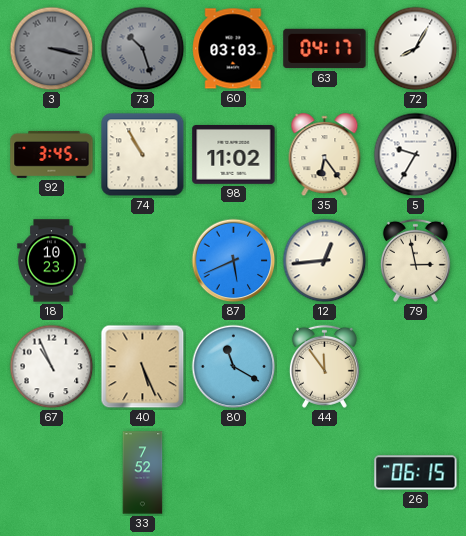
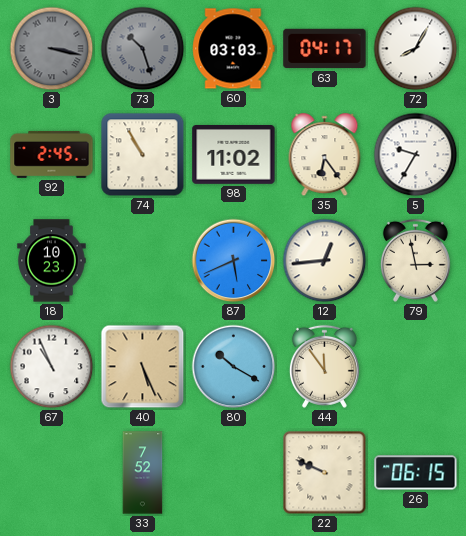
92: 3:45 -> 2:45
80: 11:20 -> 10:20
22: none -> 9:49
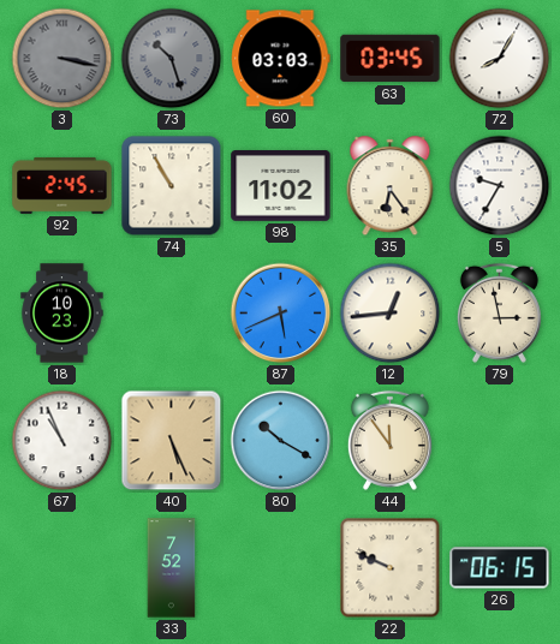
63: 04:17 -> 03:45
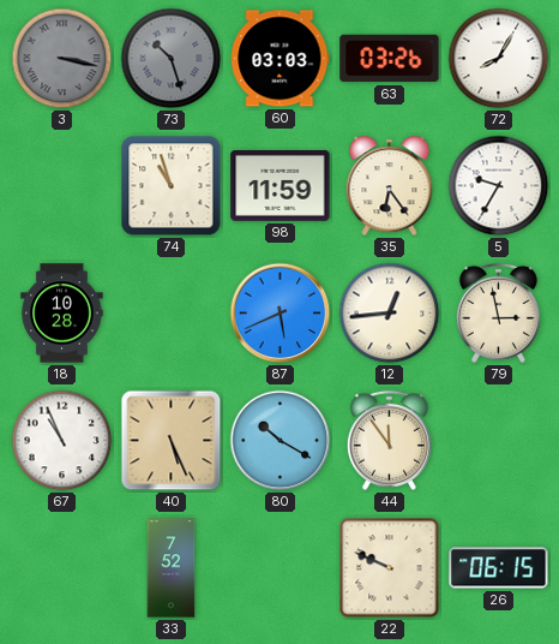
63: 03:45 -> 03:26
92: 2:45 -> none
74: 10:55 -> 10:57
98: 11:02 -> 11:59
18: 10:23 -> 10:28
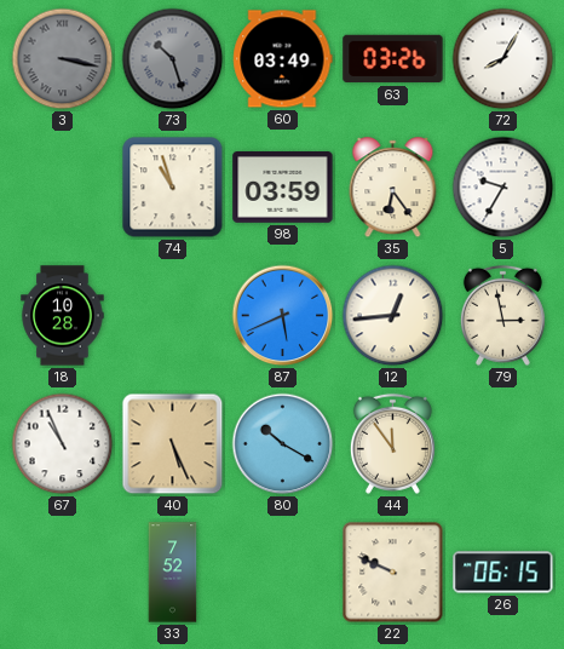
60: 03:03 -> 03:49
98: 11:59 -> 03:59
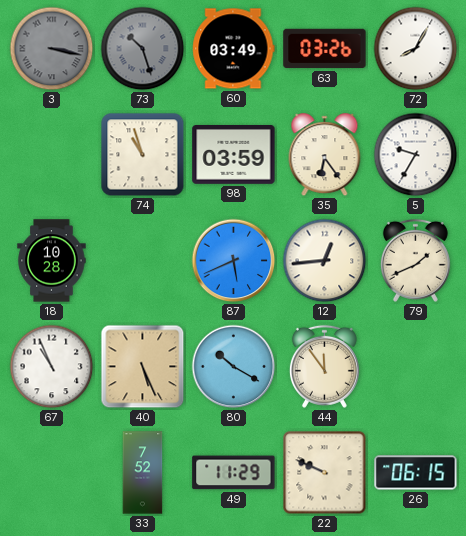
79: 2:58 -> 1:41
49: none -> 11:29
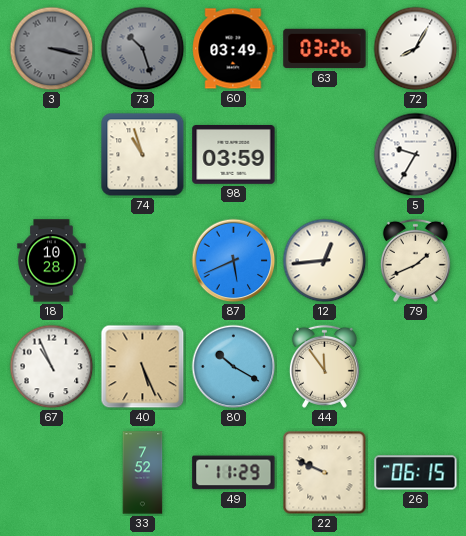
35: 6:24 -> none
